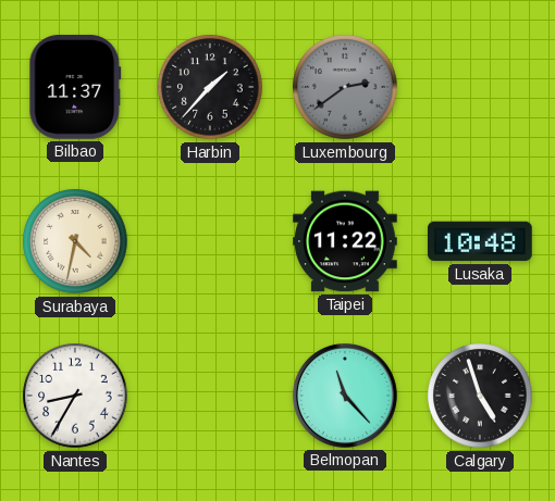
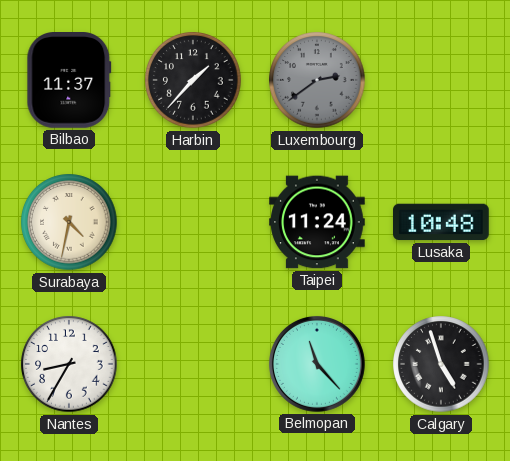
Taipei: 11:22 -> 11:24
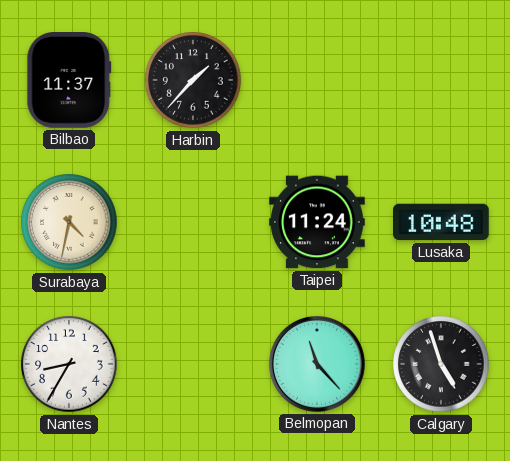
Luxembourg: 2:39 -> none
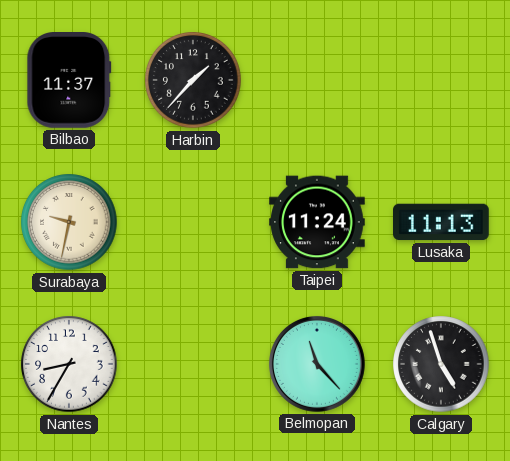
Surabaya: 4:32 -> 9:32
Lusaka: 10:48 -> 11:13
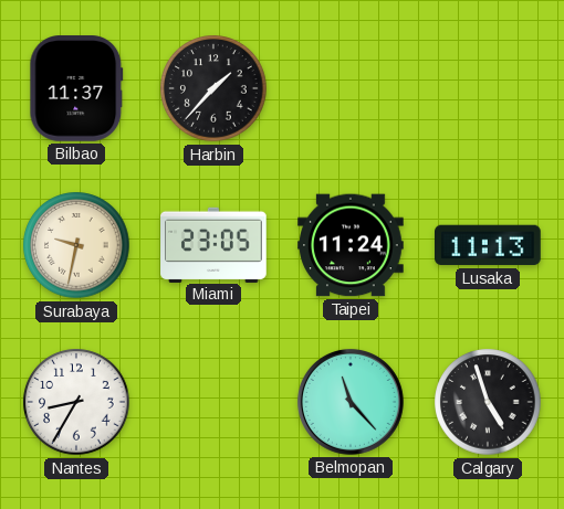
Miami: none -> 23:05
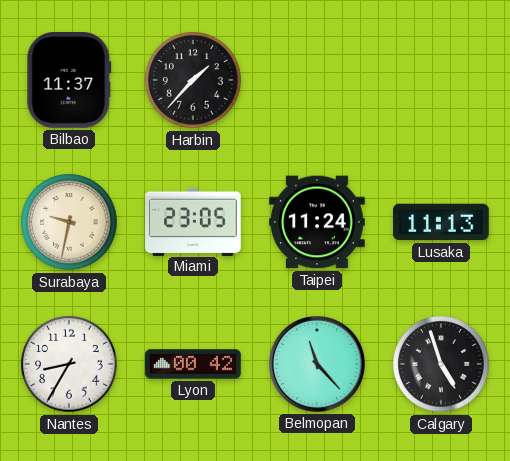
Lyon: none -> 00:42
